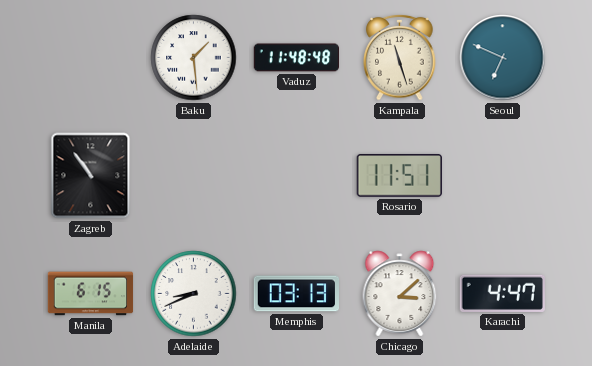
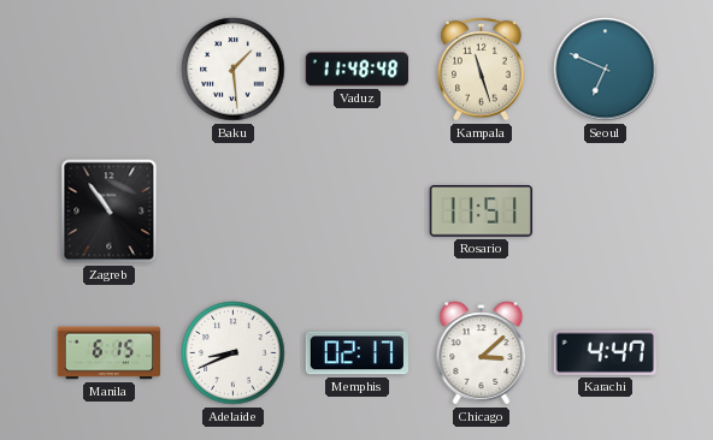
Memphis: 03:13 -> 02:17
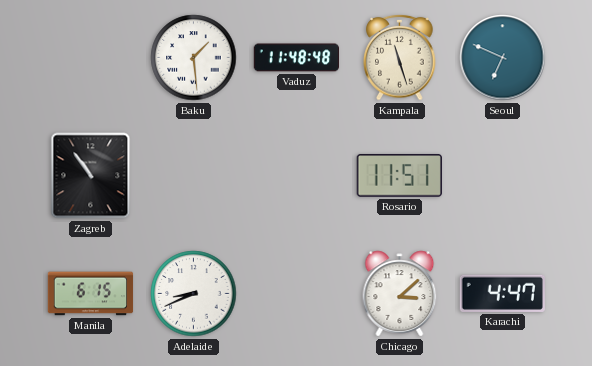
Memphis: 02:17 -> none
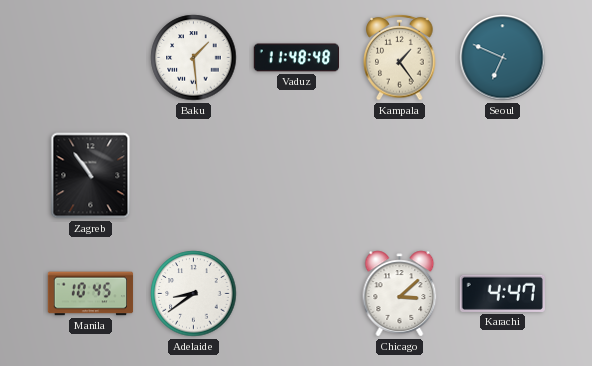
Kampala: 11:27 -> 1:24
Rosario: 11:51 -> none
Manila: 6:15 -> 10:45
Adelaide: 8:41 -> 8:39
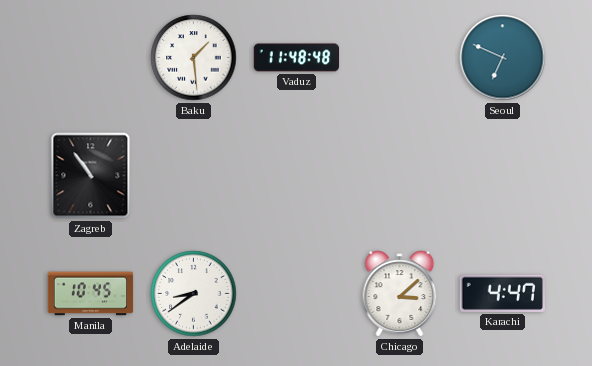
Kampala: 1:24 -> none
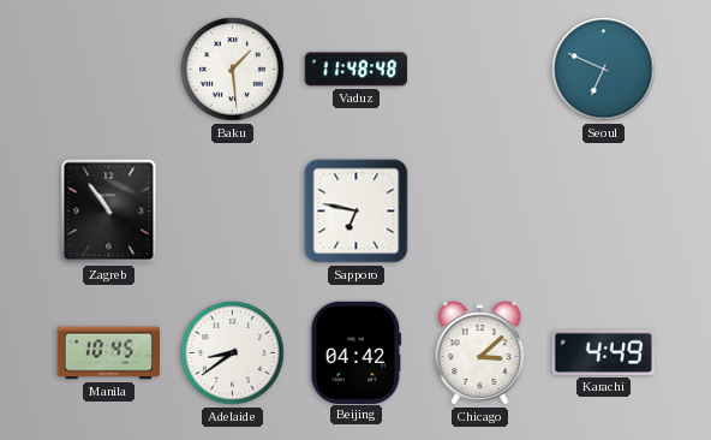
Sapporo: none -> 6:47
Beijing: none -> 04:42
Karachi: 4:47 -> 4:49
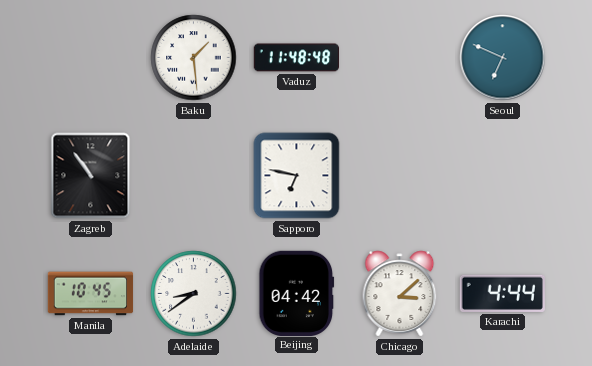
Karachi: 4:49 -> 4:44
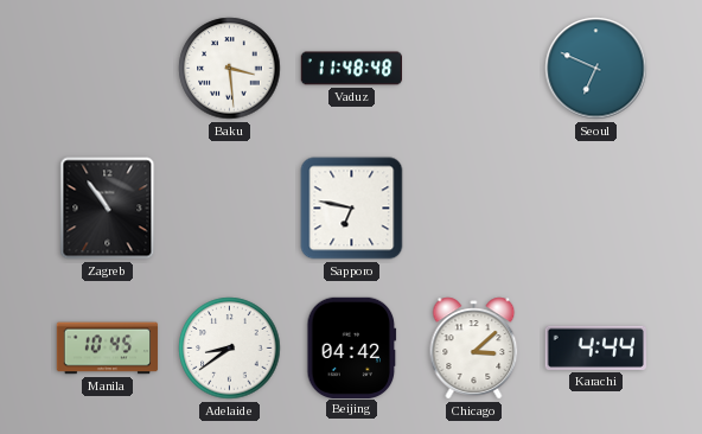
Baku: 1:29 -> 3:29
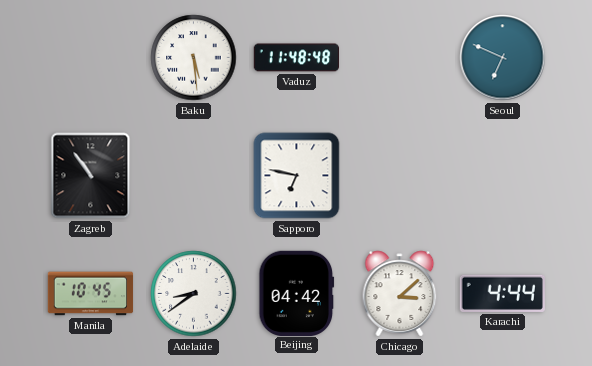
Baku: 3:29 -> 5:29
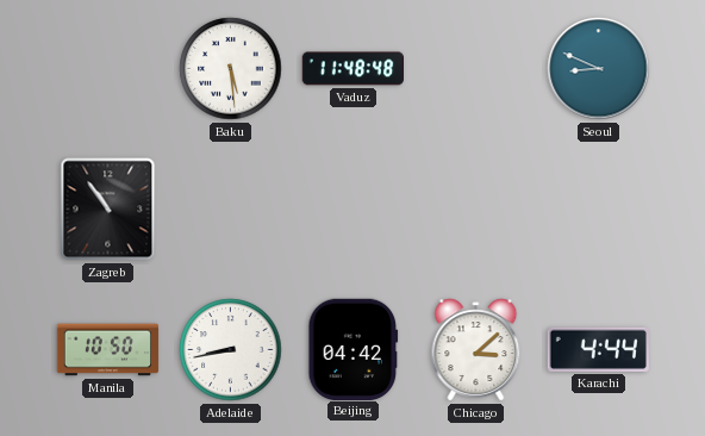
Seoul: 6:49 -> 8:49
Sapporo: 6:47 -> none
Manila: 10:45 -> 10:50
Adelaide: 8:39 -> 8:43
